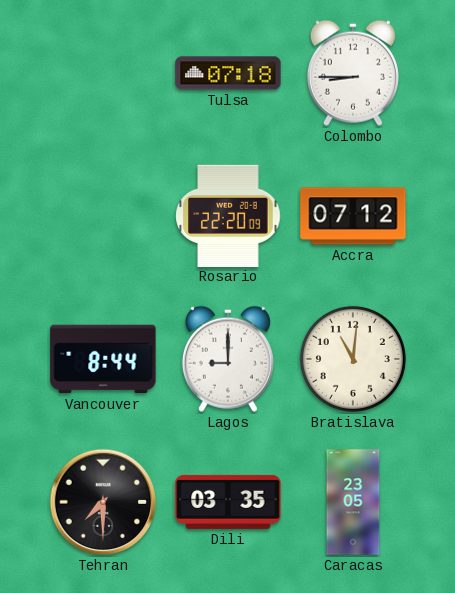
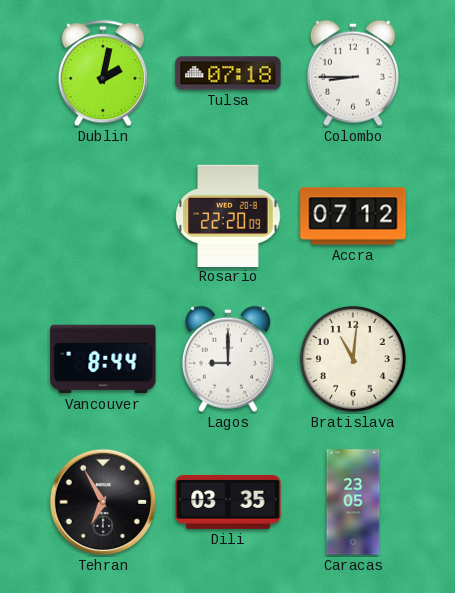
Dublin: none -> 2:02
Tehran: 7:30 -> 6:55
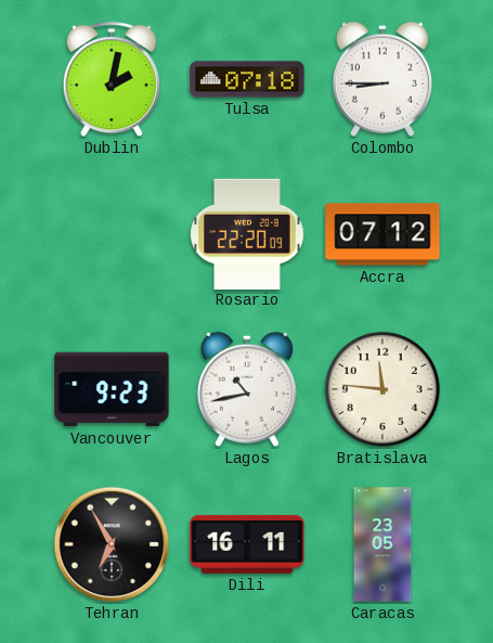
Vancouver: 8:44 -> 9:23
Lagos: 9:00 -> 10:43
Bratislava: 11:01 -> 11:46
Dili: 03:35 -> 16:11
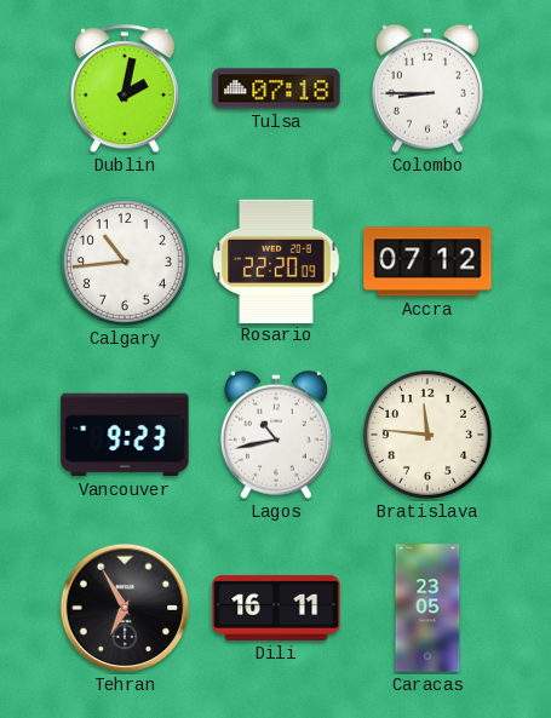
Calgary: none -> 10:44
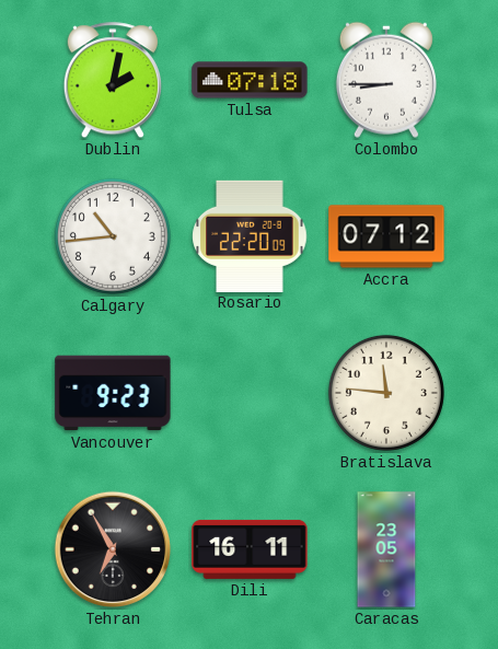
Lagos: 10:43 -> none
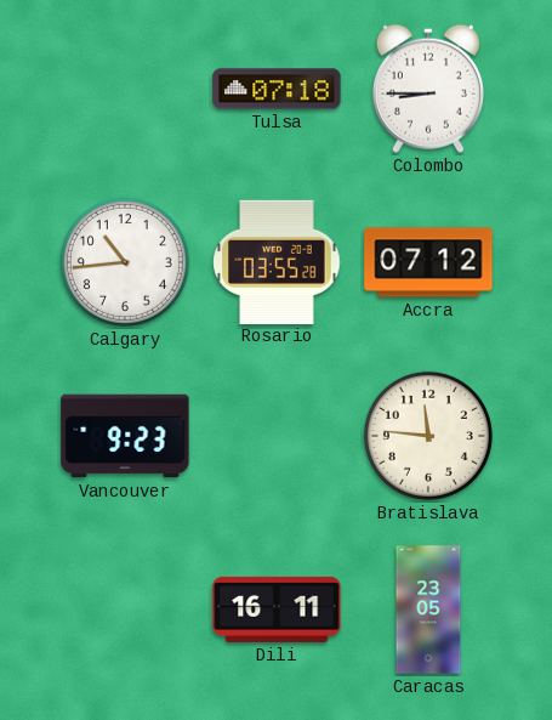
Dublin: 2:02 -> none
Rosario: 22:20 -> 03:55
Tehran: 6:55 -> none
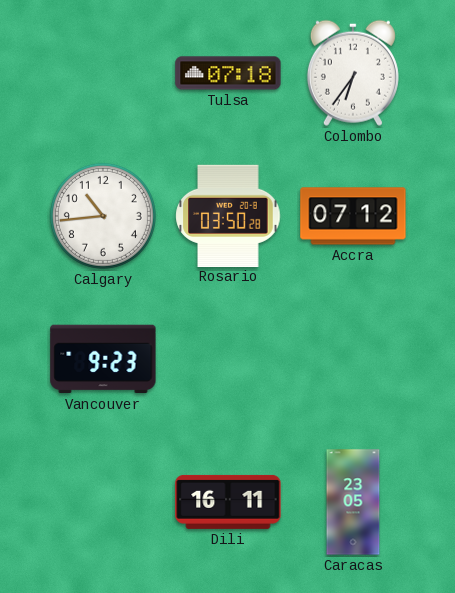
Colombo: 8:45 -> 6:36
Rosario: 03:55 -> 03:50
Bratislava: 11:46 -> none
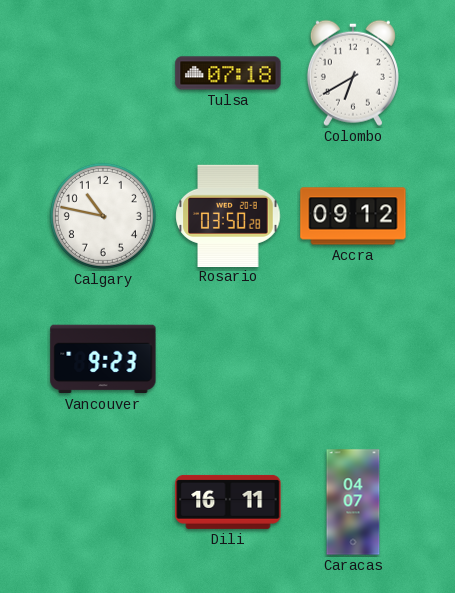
Colombo: 6:36 -> 6:40
Calgary: 10:44 -> 10:47
Accra: 07:12 -> 09:12
Caracas: 23:05 -> 04:07
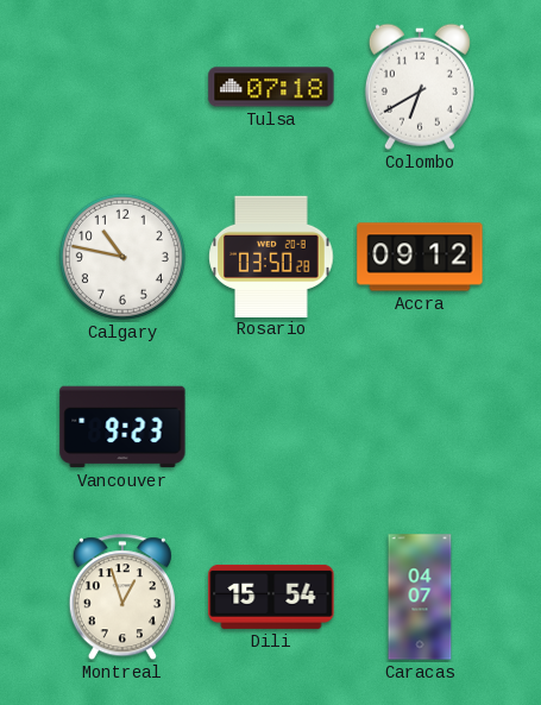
Montreal: none -> 12:57
Dili: 16:11 -> 15:54
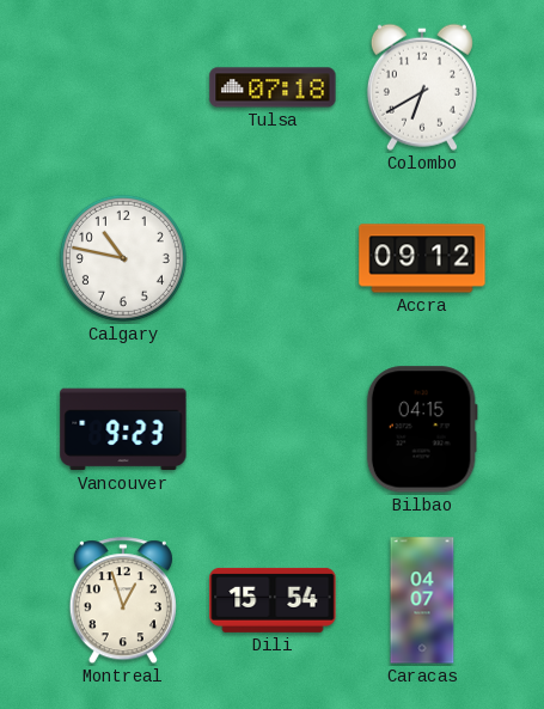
Rosario: 03:50 -> none
Bilbao: none -> 04:15
